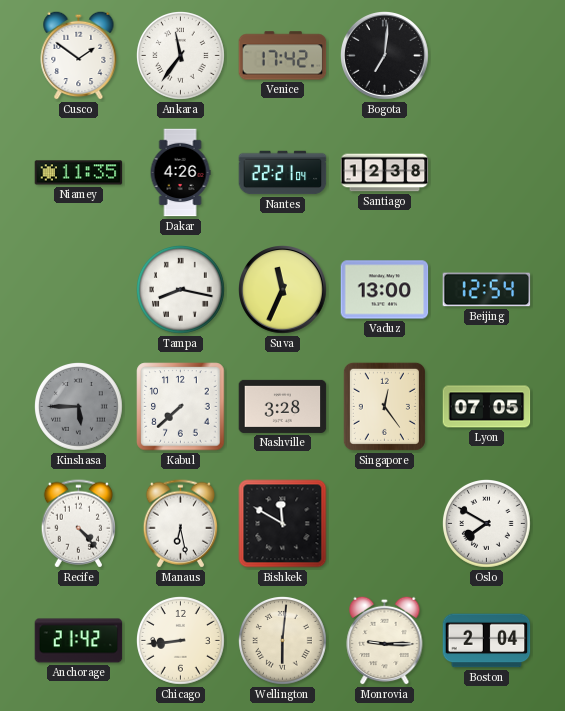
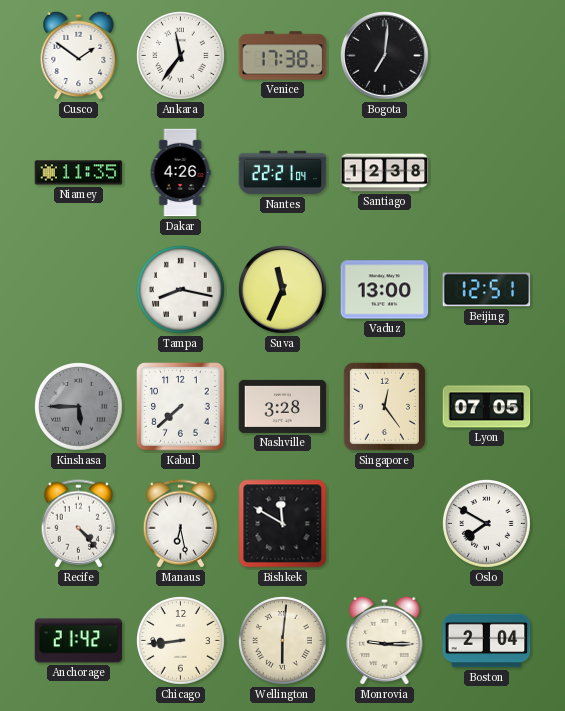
Venice: 17:42 -> 17:38
Beijing: 12:54 -> 12:51
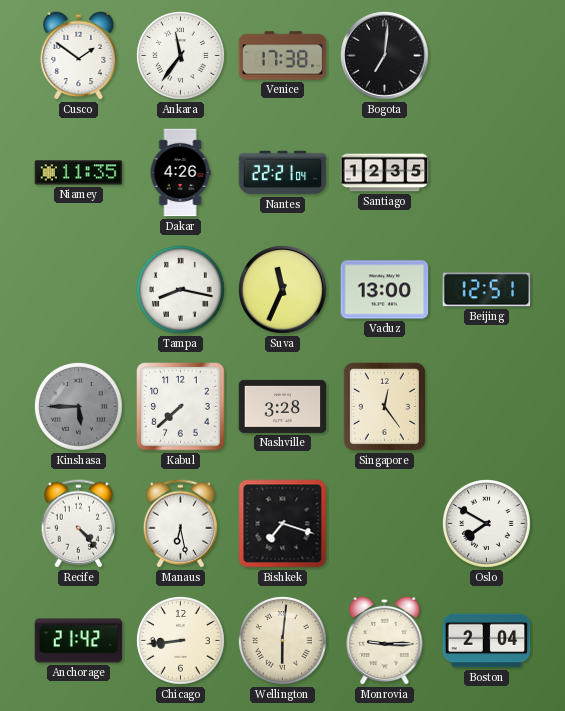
Santiago: 12:38 -> 12:35
Lyon: 07:05 -> none
Bishkek: 11:50 -> 7:18
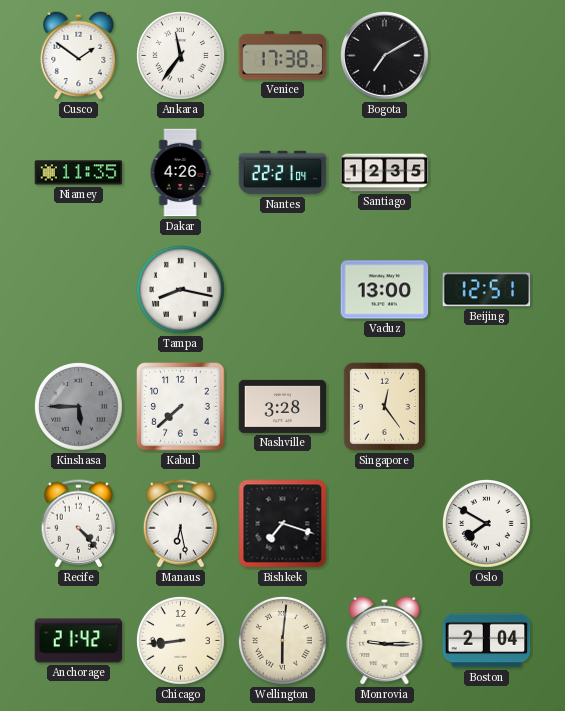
Bogota: 7:01 -> 7:10
Suva: 11:34 -> none
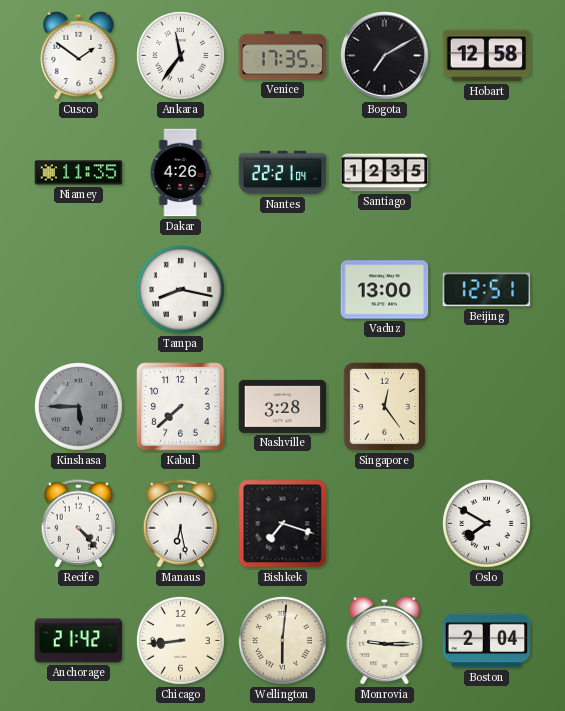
Venice: 17:38 -> 17:35
Hobart: none -> 12:58
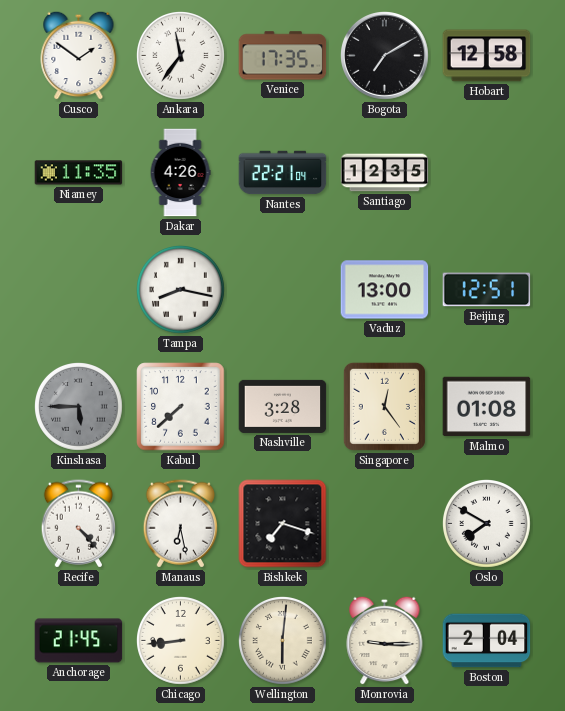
Malmo: none -> 01:08
Anchorage: 21:42 -> 21:45
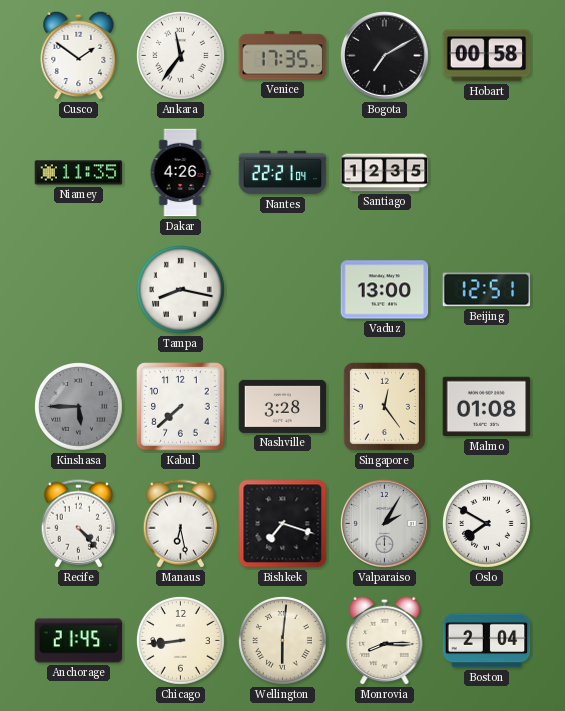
Hobart: 12:58 -> 00:58
Valparaiso: none -> 2:05
Monrovia: 9:15 -> 8:15
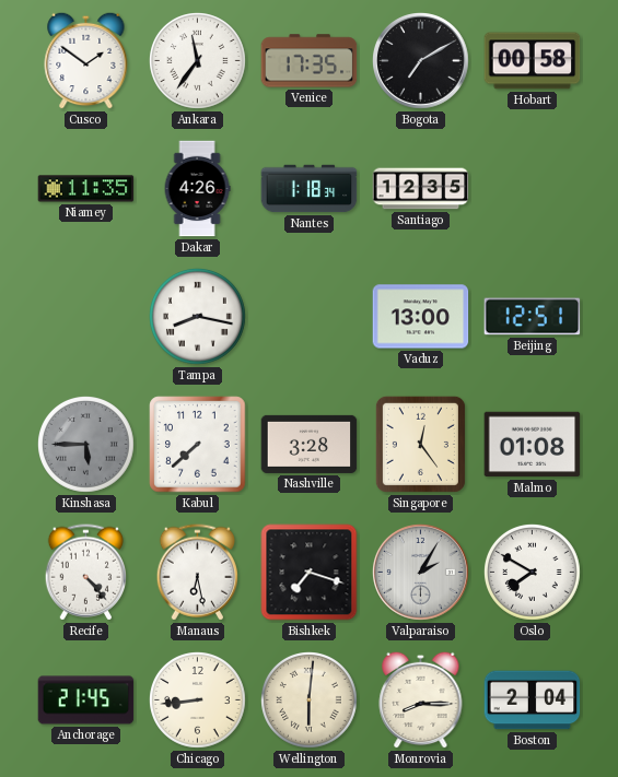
Nantes: 22:21 -> 1:18
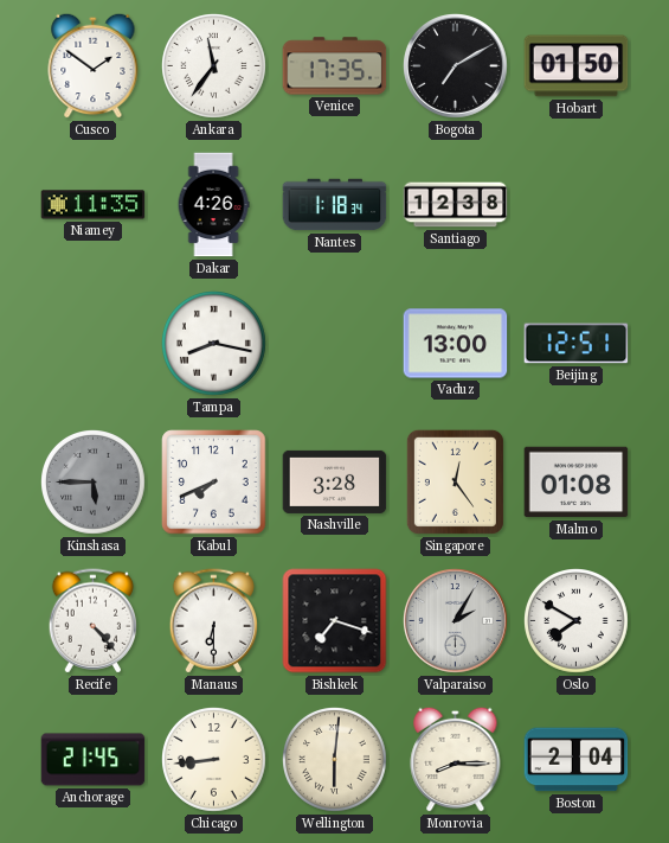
Hobart: 00:58 -> 01:50
Santiago: 12:35 -> 12:38
Kabul: 7:38 -> 7:41
Manaus: 6:28 -> 6:30
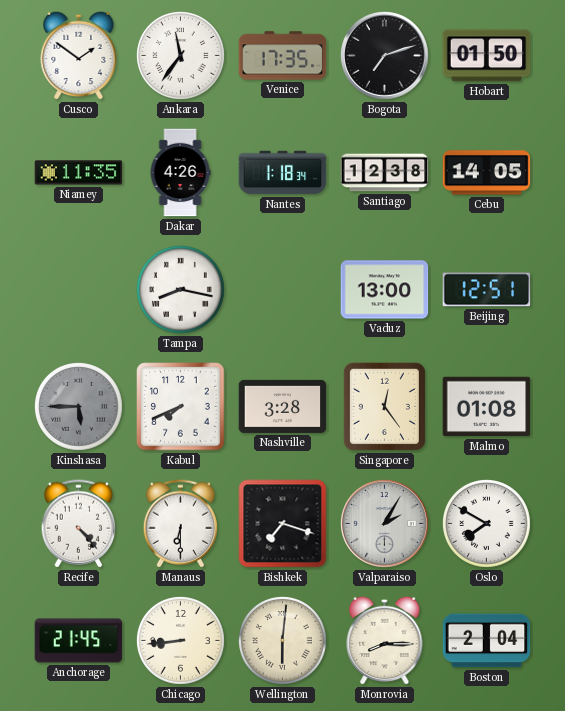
Bogota: 7:10 -> 7:12
Cebu: none -> 14:05
